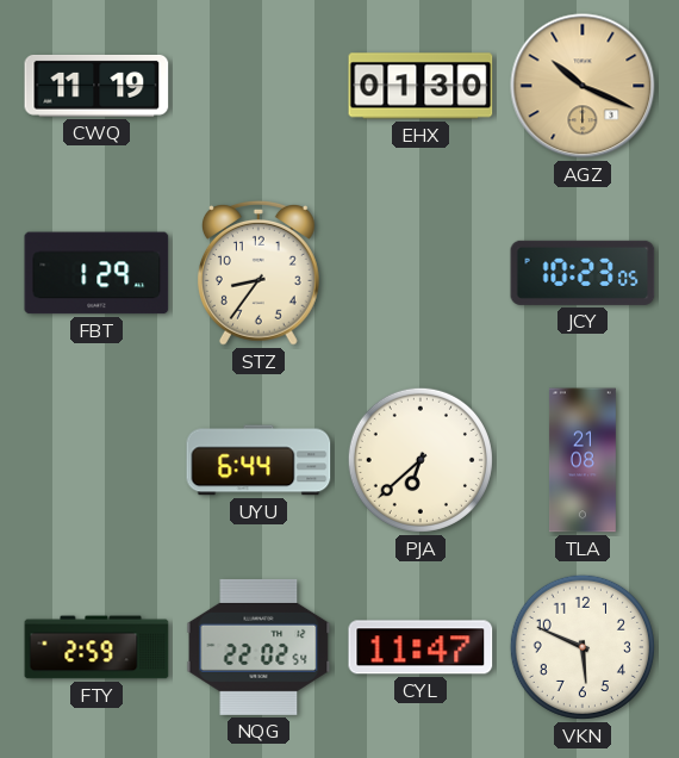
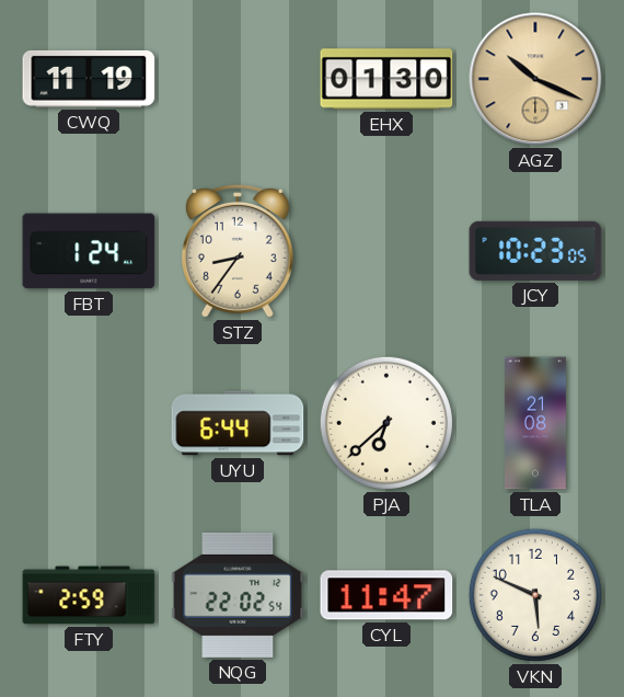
FBT: 1:29 -> 1:24
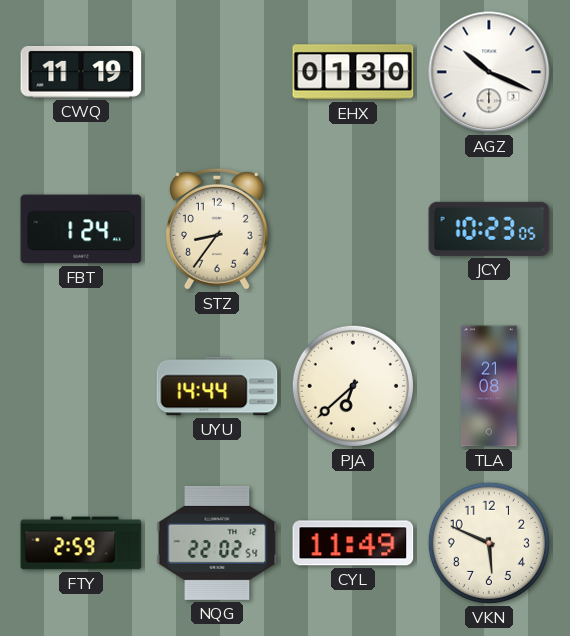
AGZ dial: champagne -> white
UYU: 6:44 -> 14:44
CYL: 11:47 -> 11:49
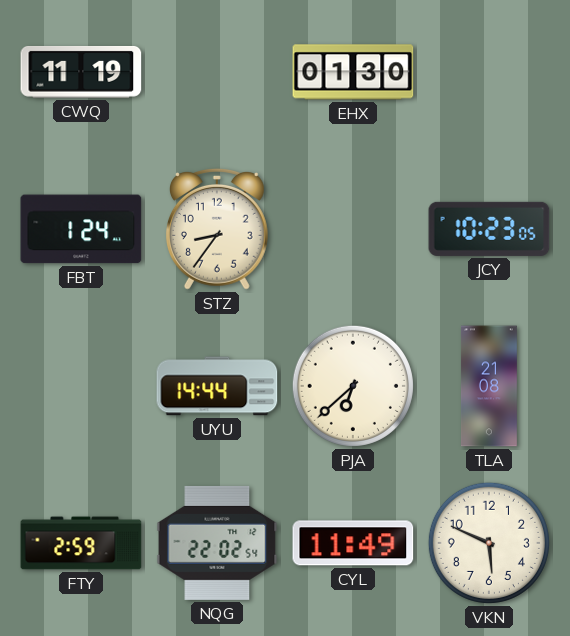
AGZ: 10:19 -> none
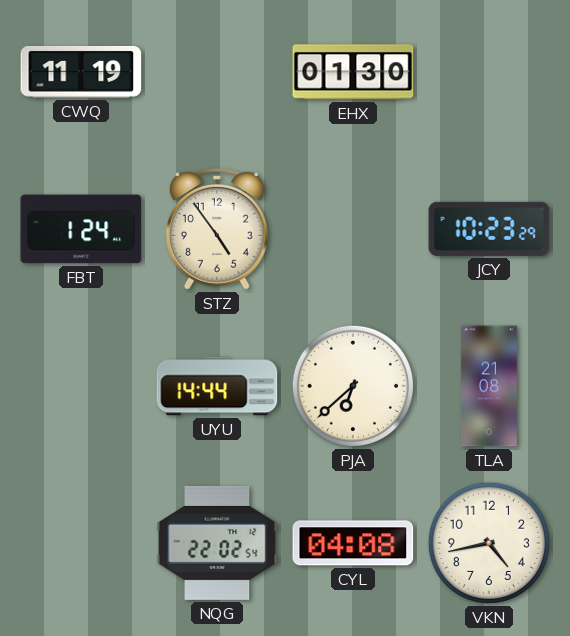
STZ: 8:36 -> 4:54
JCY: 10:23:05 -> 10:23:29
FTY: 2:59 -> none
CYL: 11:49 -> 04:08
VKN: 5:49 -> 4:43
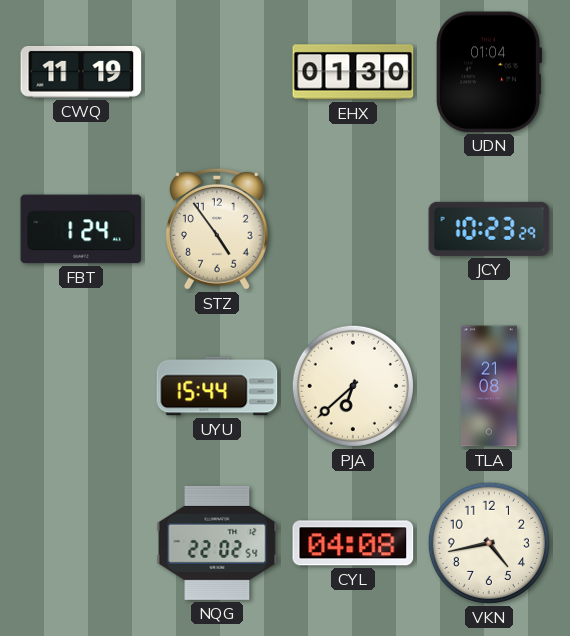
UDN: none -> 01:04
UYU: 14:44 -> 15:44
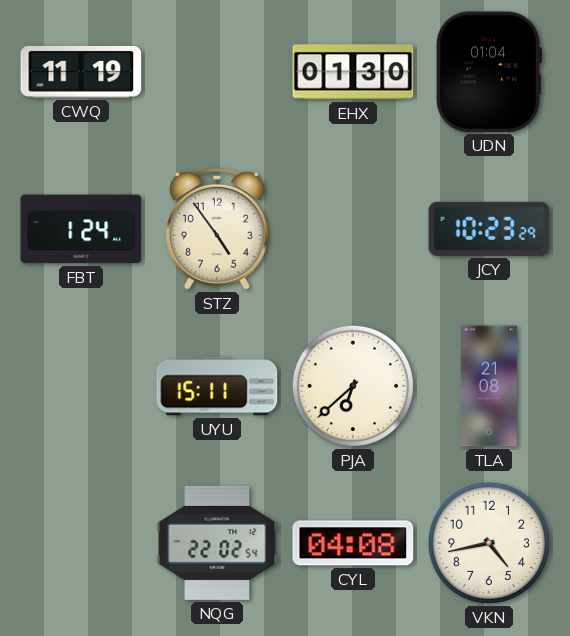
UYU: 15:44 -> 15:11
